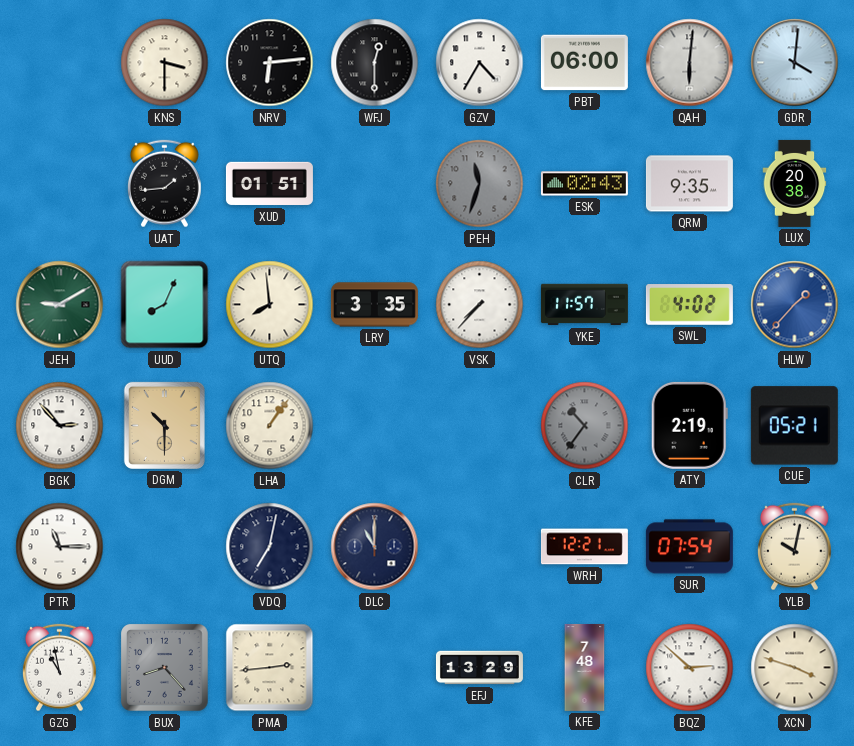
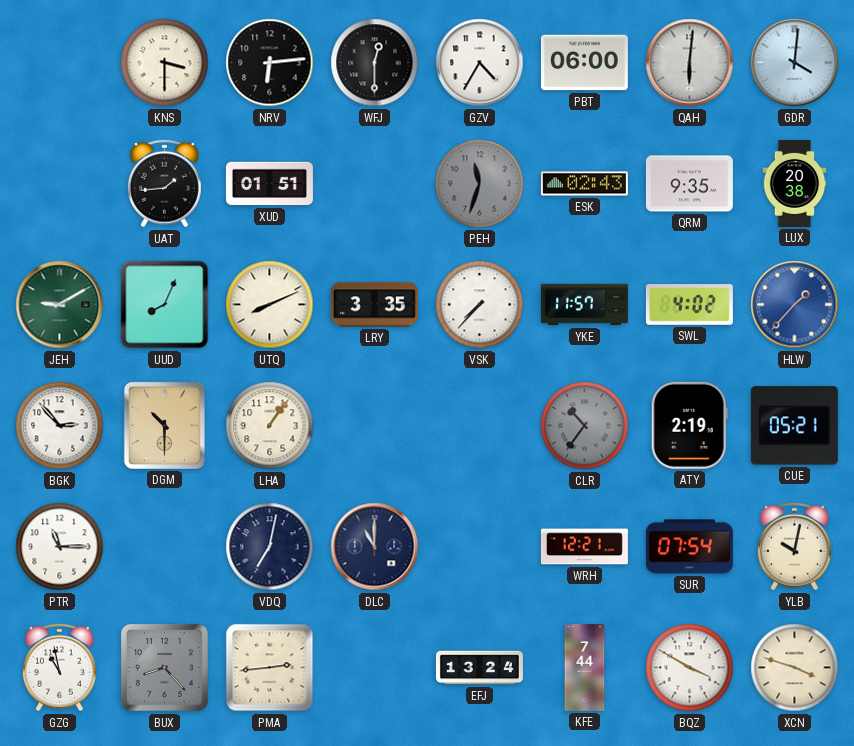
UTQ: 7:59 -> 8:11
EFJ: 13:29 -> 13:24
KFE: 7:48 -> 7:44
BQZ: 2:52 -> 3:50
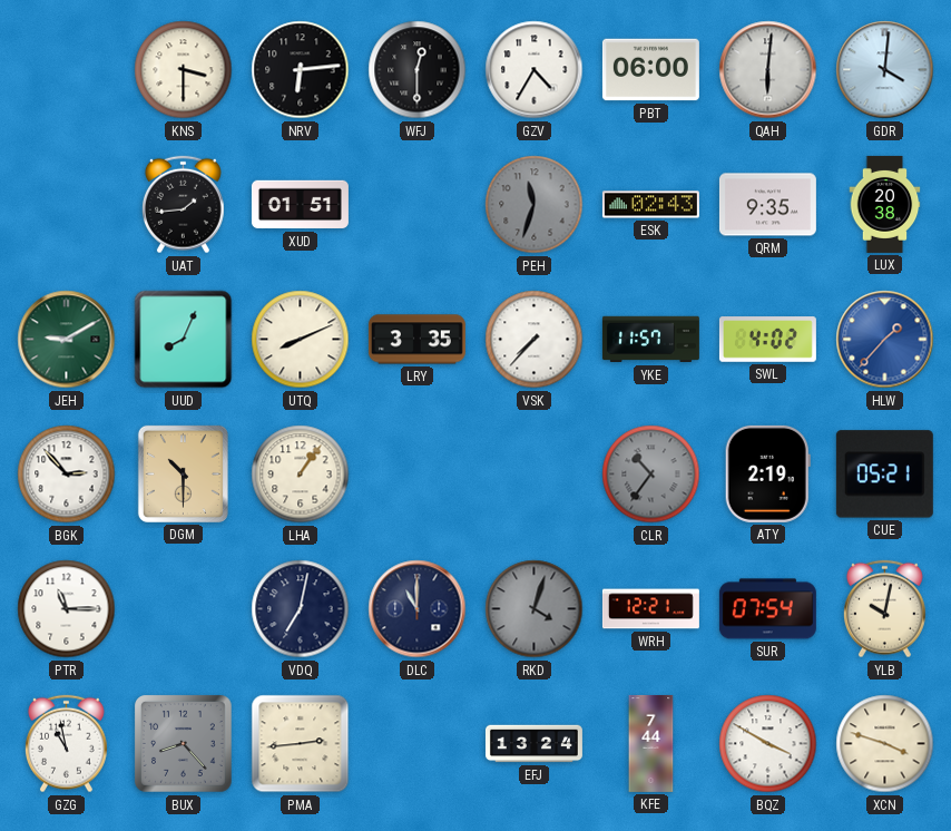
RKD: none -> 4:03
